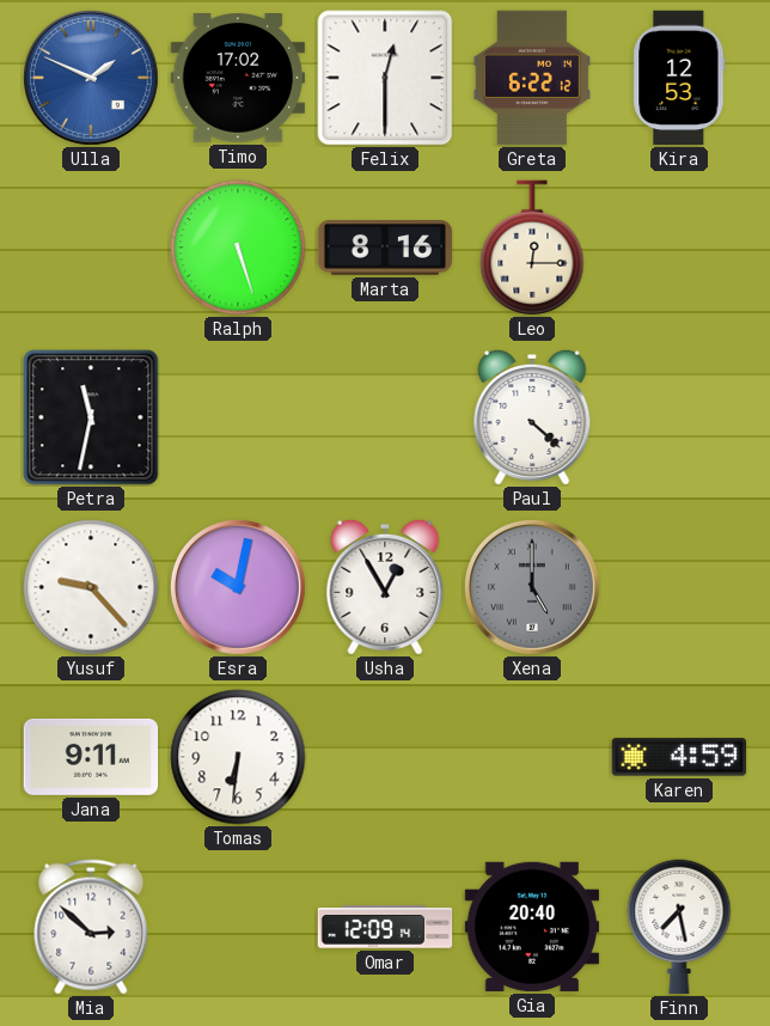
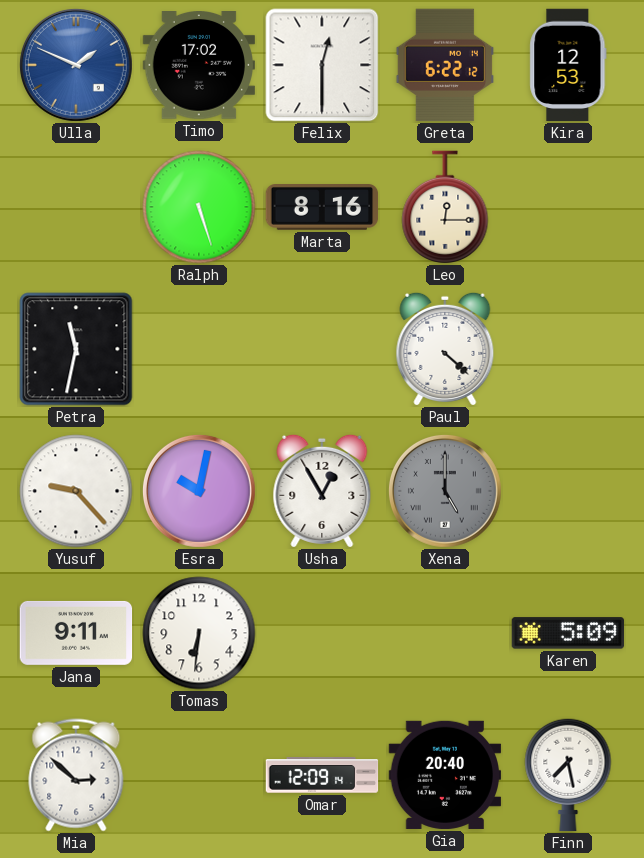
Karen: 4:59 -> 5:09
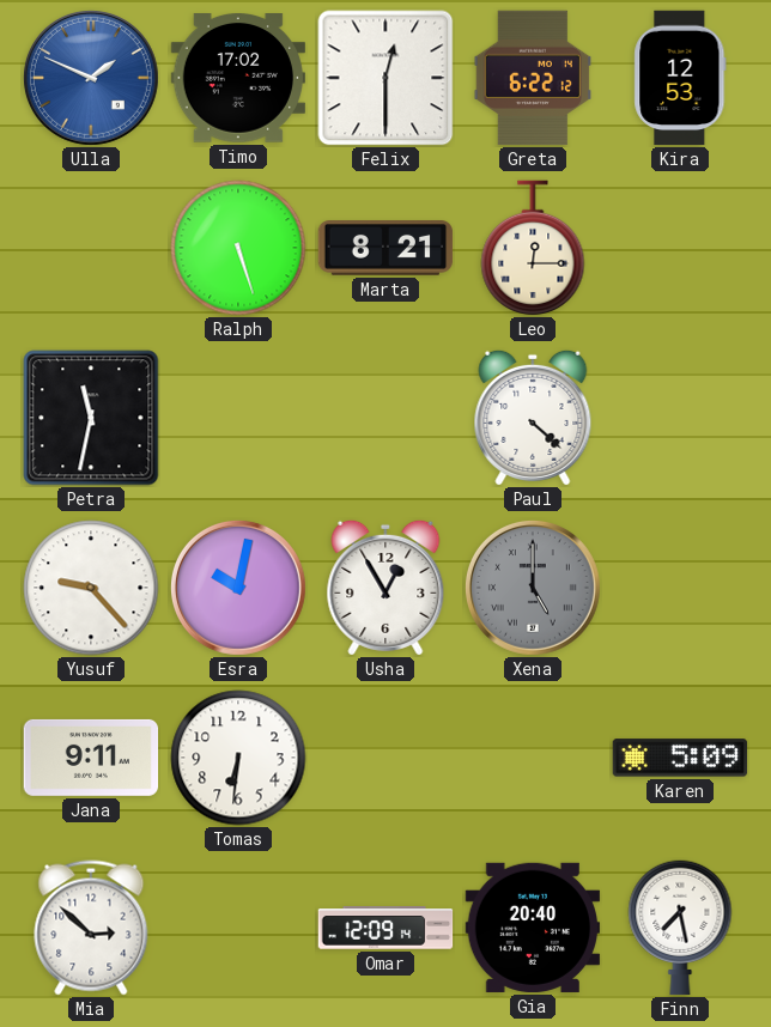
Marta: 8:16 -> 8:21
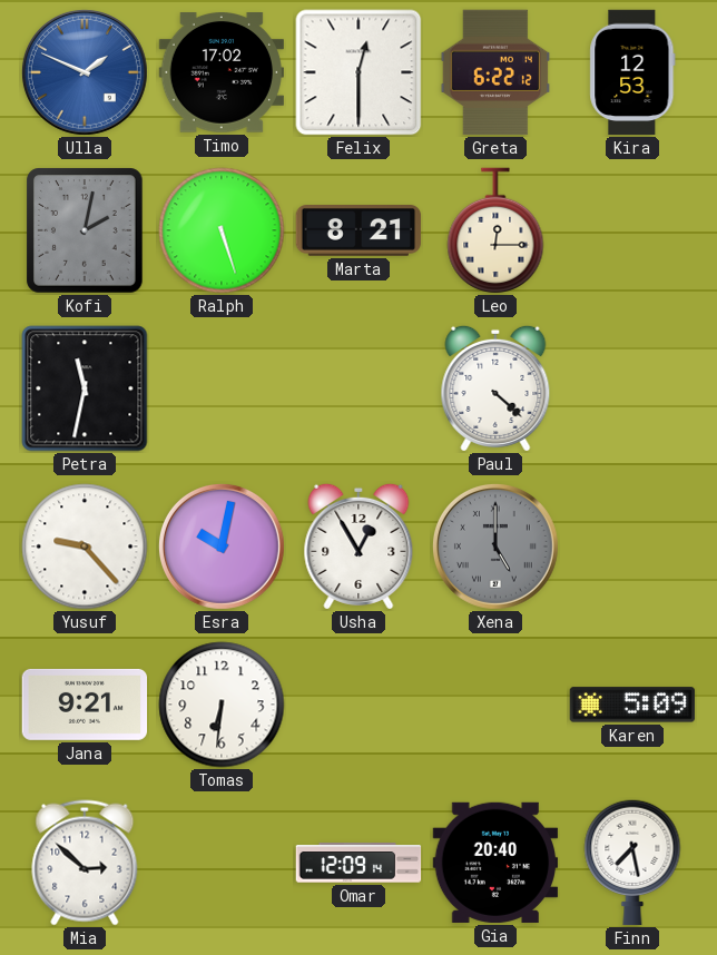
Kofi: none -> 2:02
Jana: 9:11 -> 9:21
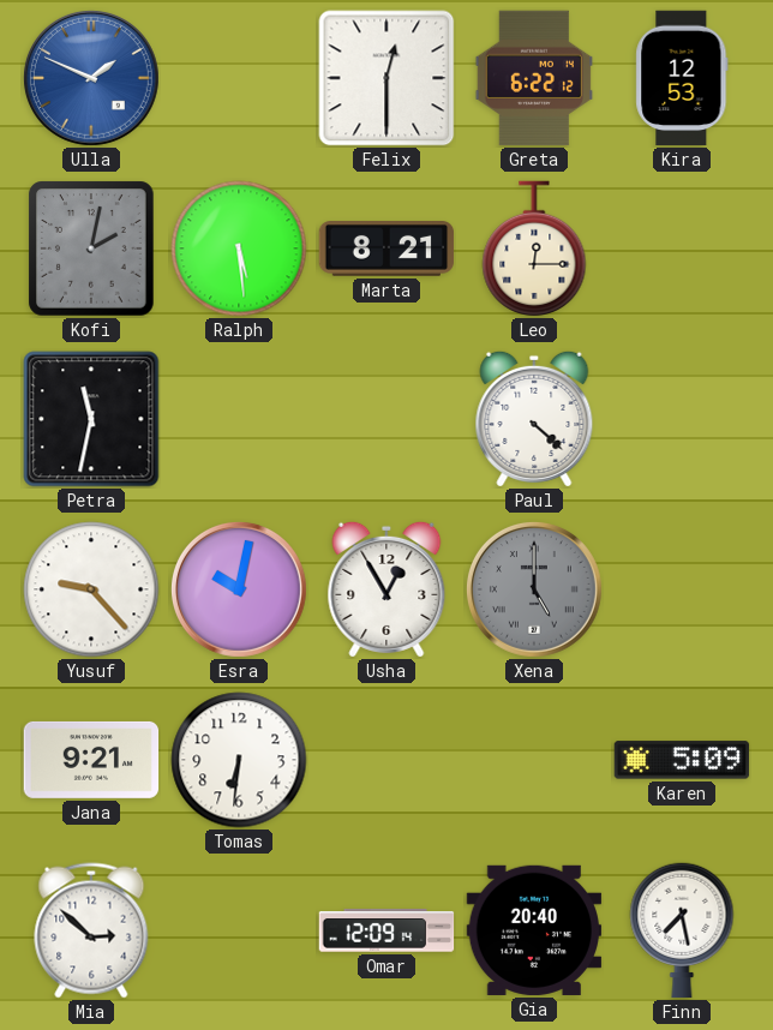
Timo: 17:02 -> none
Ralph: 5:27 -> 5:29
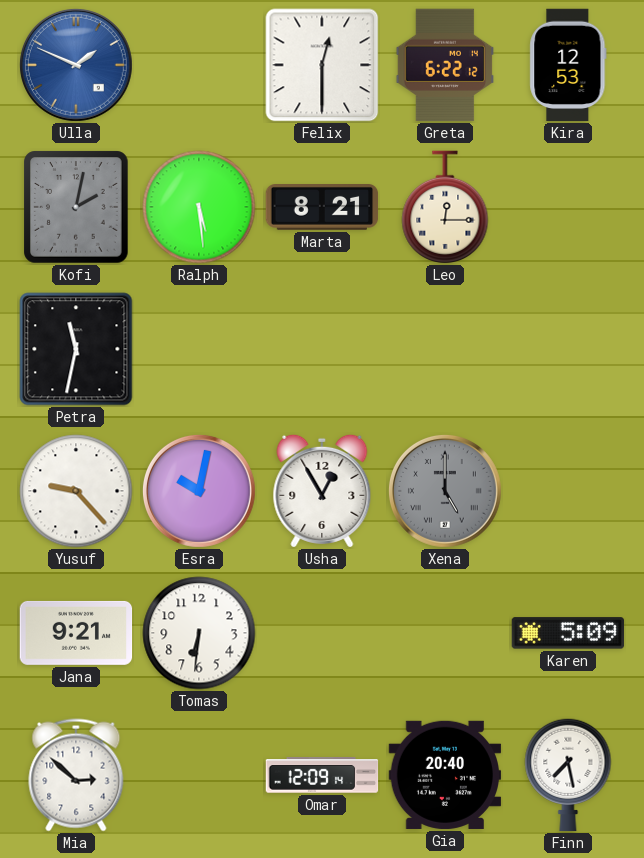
Paul: 4:22 -> none
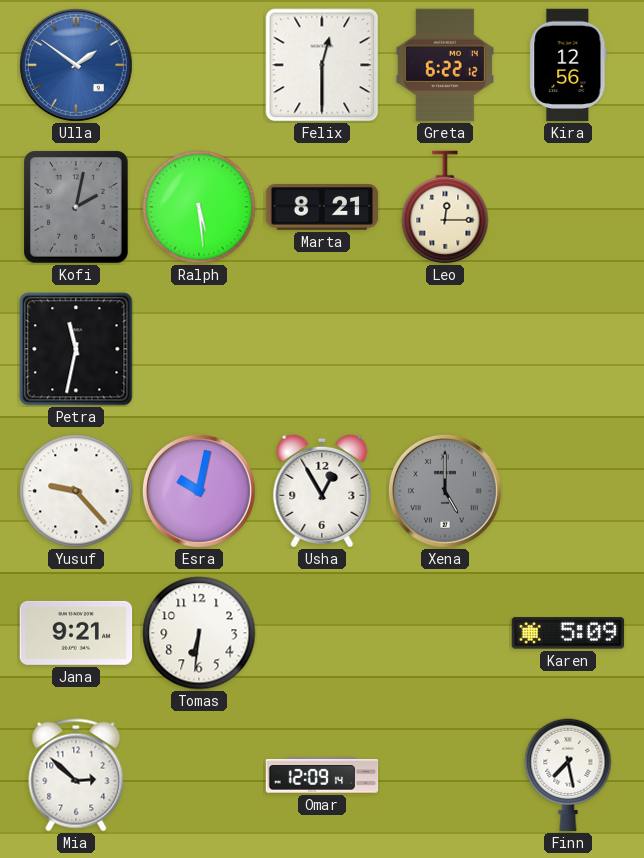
Ulla: 1:49 -> 1:51
Kira: 12:53 -> 12:56
Gia: 20:40 -> none
